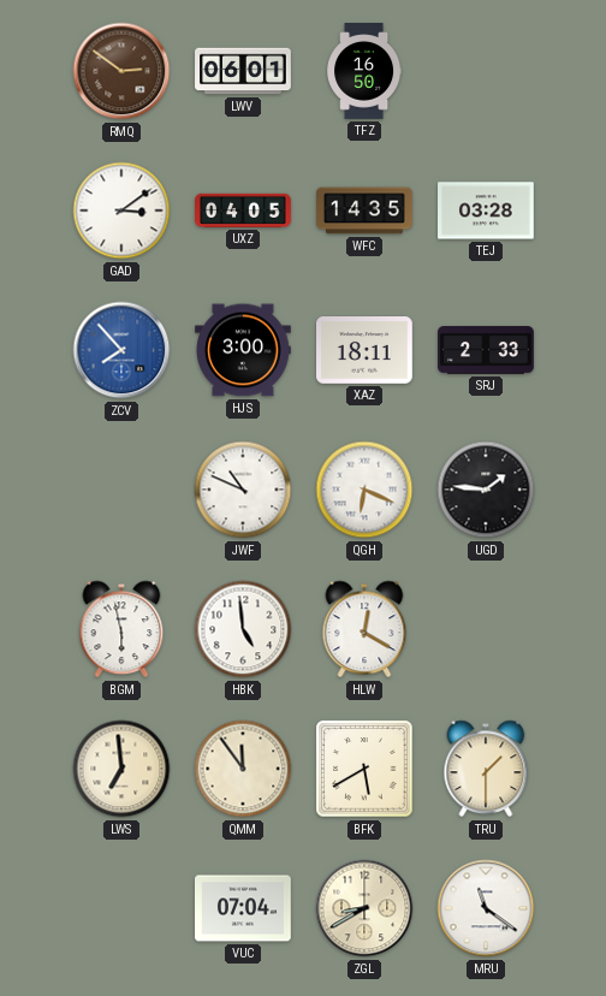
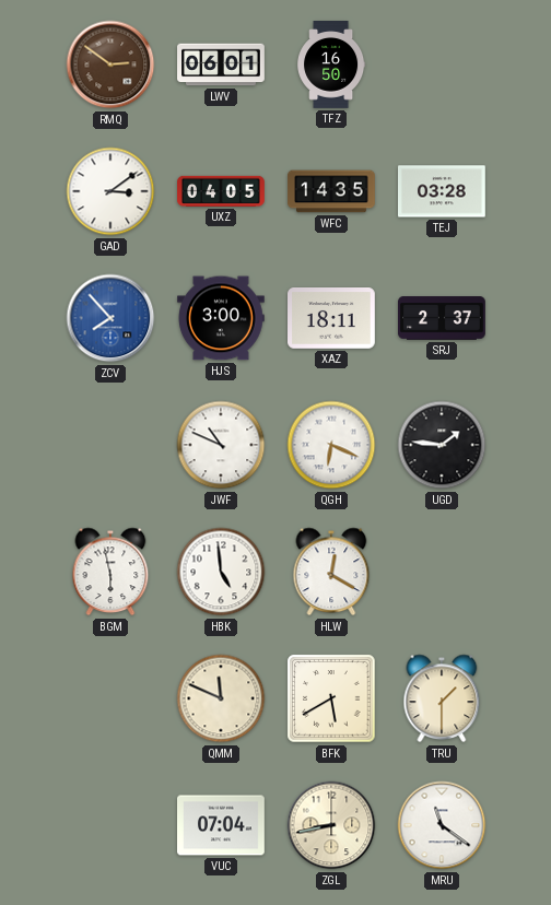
SRJ: 2:33 -> 2:37
LWS: 6:59 -> none
QMM: 11:54 -> 11:49
ZGL: 8:40 -> 8:43
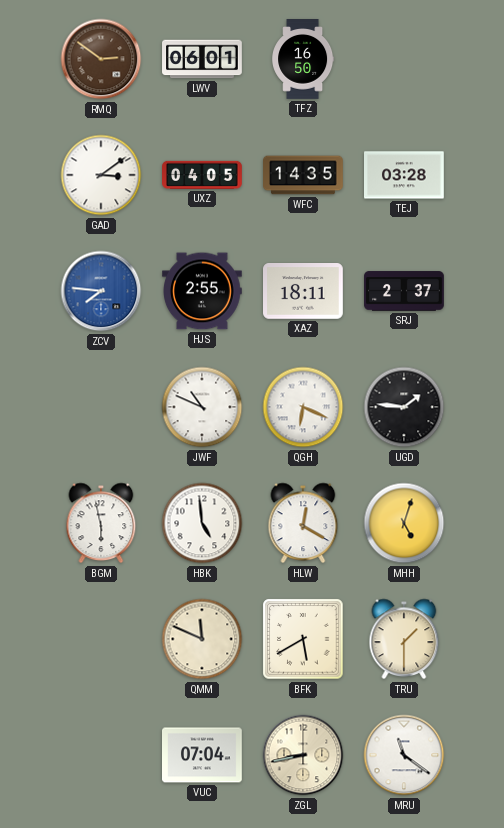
ZCV: 7:53 -> 7:46
HJS: 3:00 -> 2:55
MHH: none -> 5:03
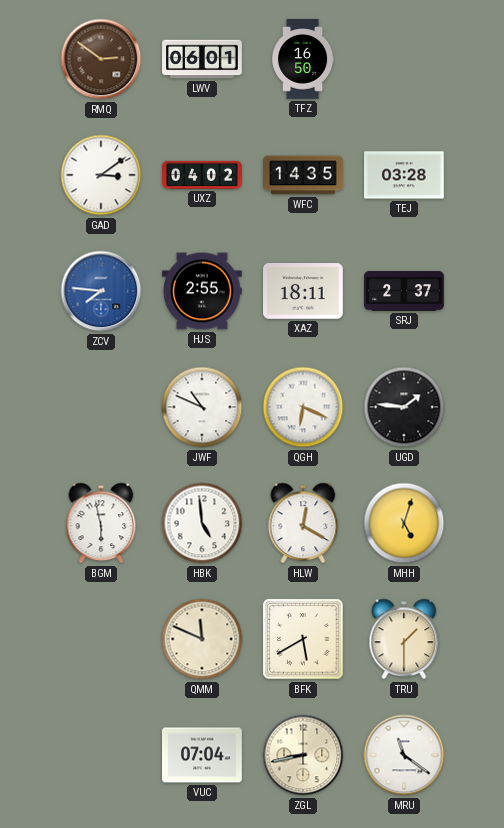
UXZ: 04:05 -> 04:02
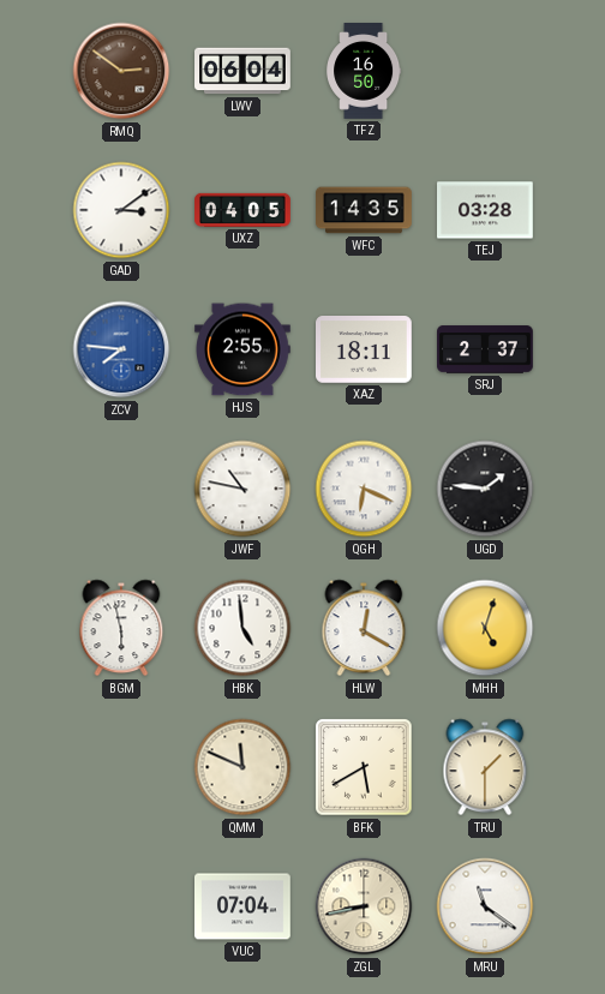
LWV: 06:01 -> 06:04
UXZ: 04:02 -> 04:05
JWF: 10:49 -> 10:47
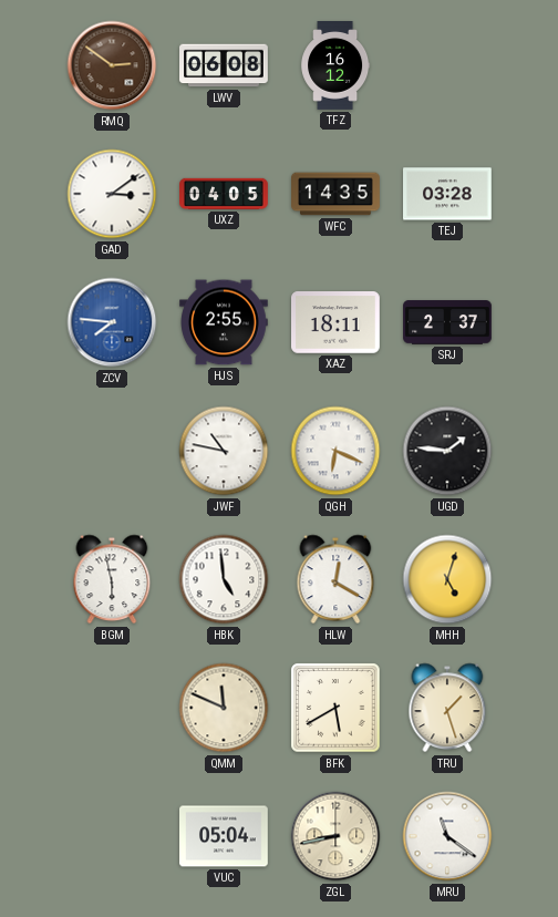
LWV: 06:04 -> 06:08
TFZ: 16:50 -> 16:12
TRU: 1:30 -> 1:27
VUC: 07:04 -> 05:04
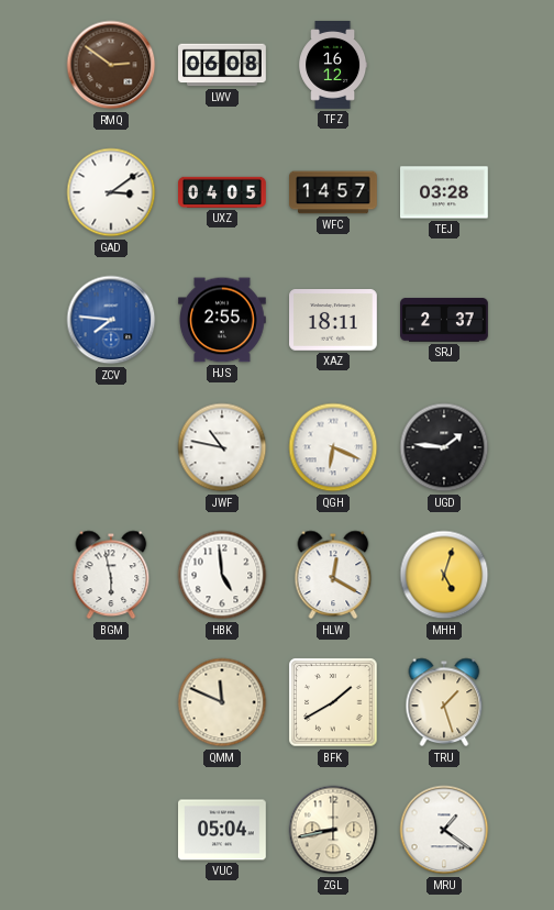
WFC: 14:35 -> 14:57
BFK: 5:40 -> 1:40
MRU: 11:21 -> 1:21
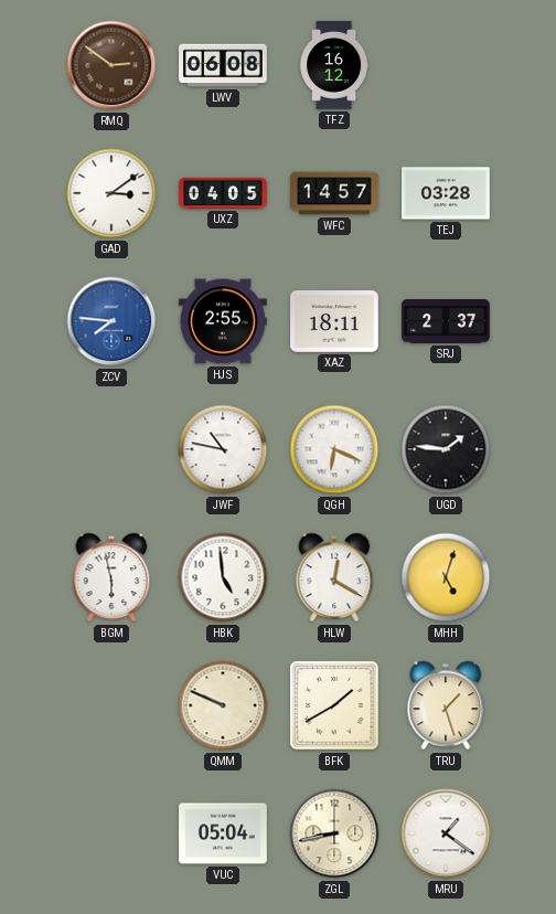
QMM: 11:49 -> 9:49
